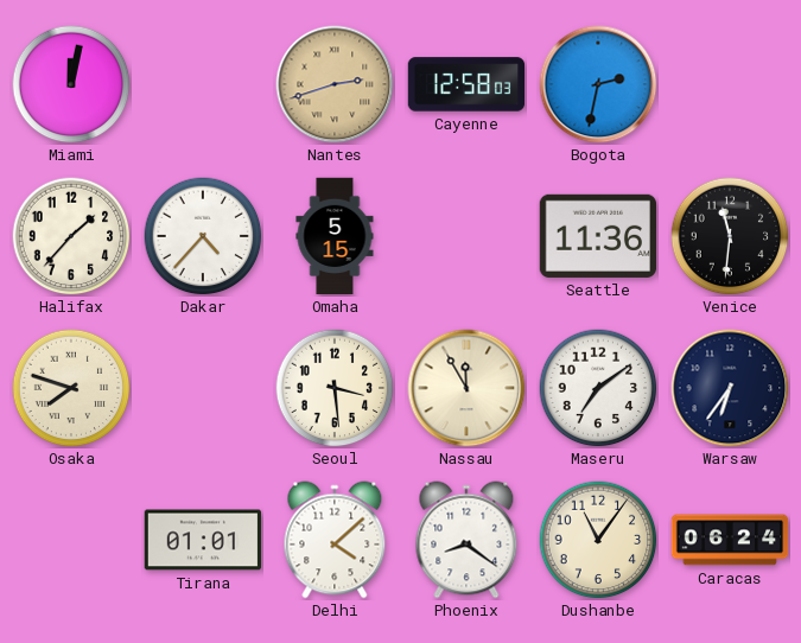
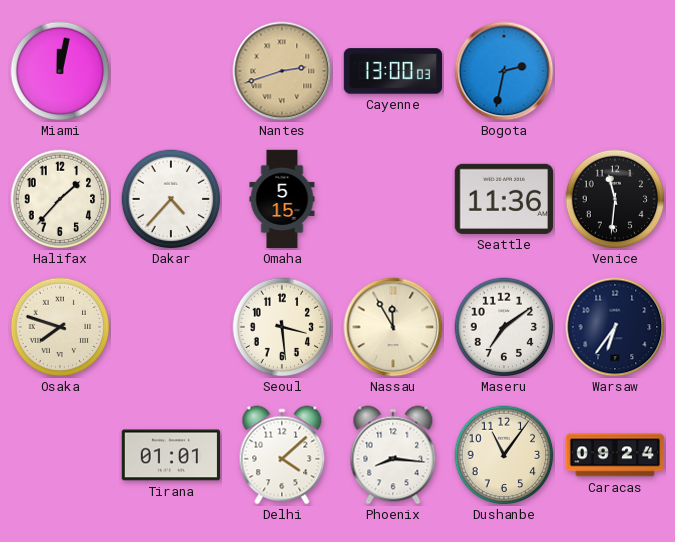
Cayenne: 12:58 -> 13:00
Phoenix: 8:21 -> 8:16
Caracas: 06:24 -> 09:24
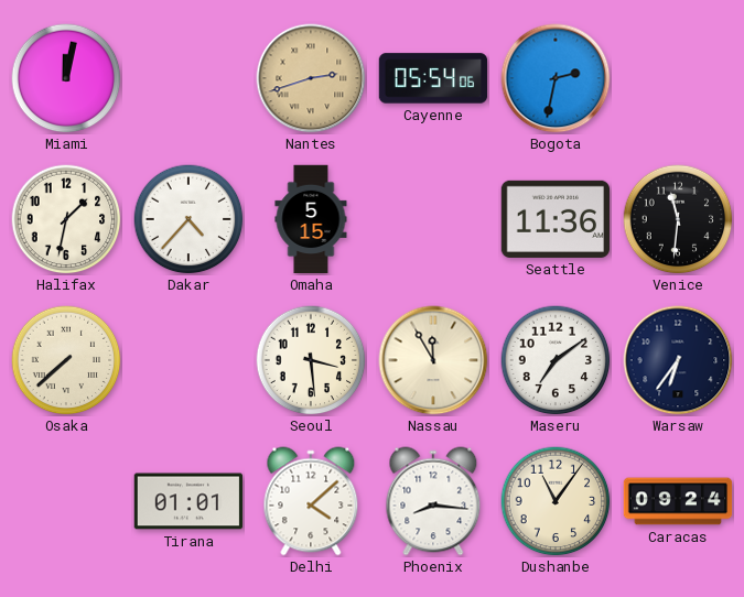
Cayenne: 13:00 -> 05:54
Halifax: 1:37 -> 1:32
Osaka: 7:48 -> 7:38
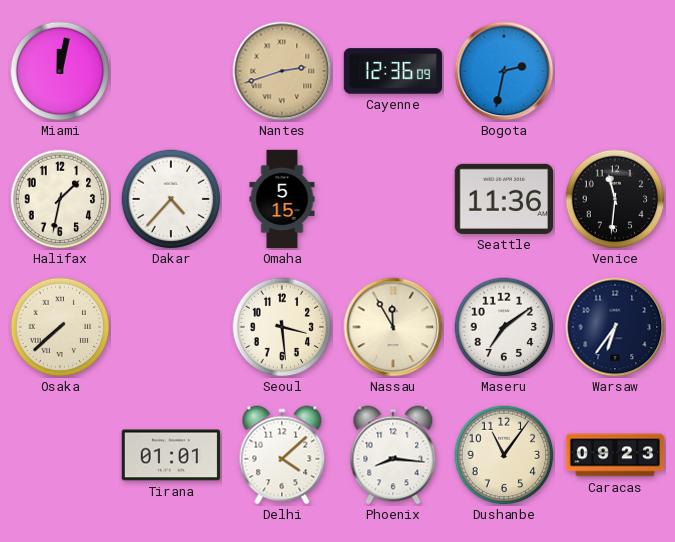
Cayenne: 05:54 -> 12:36
Caracas: 09:24 -> 09:23
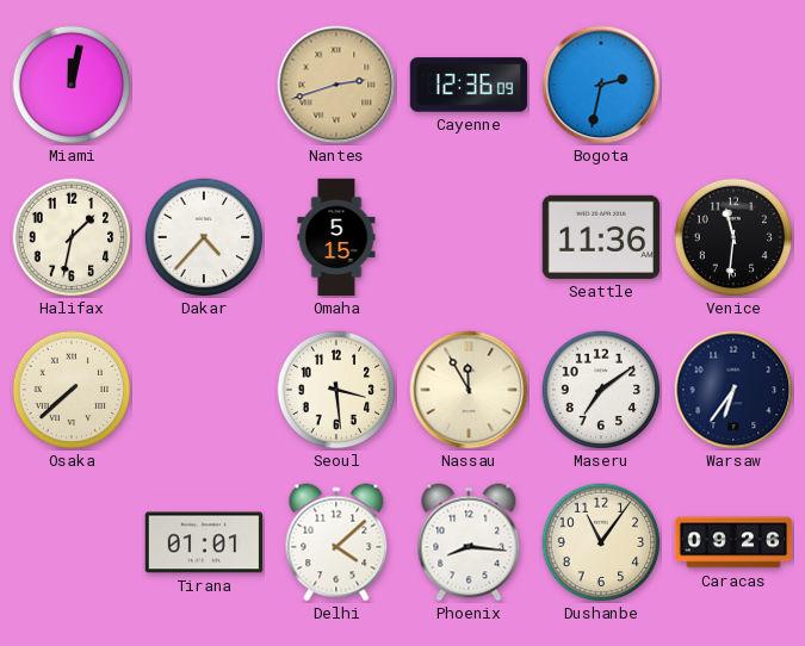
Caracas: 09:23 -> 09:26
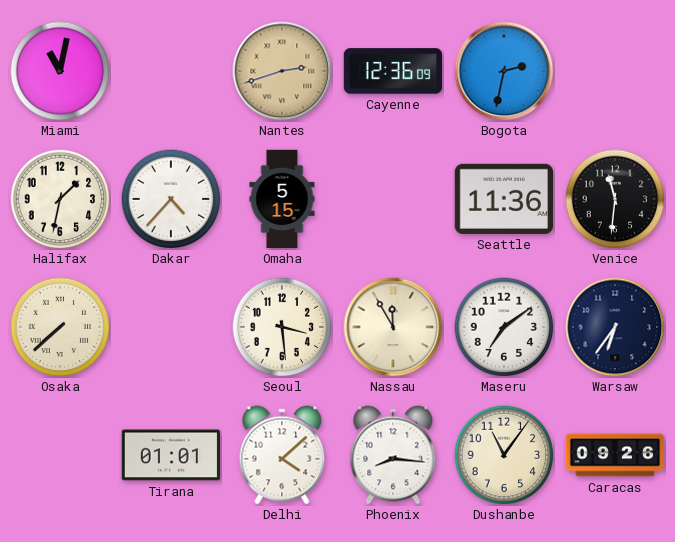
Miami: 12:02 -> 11:02
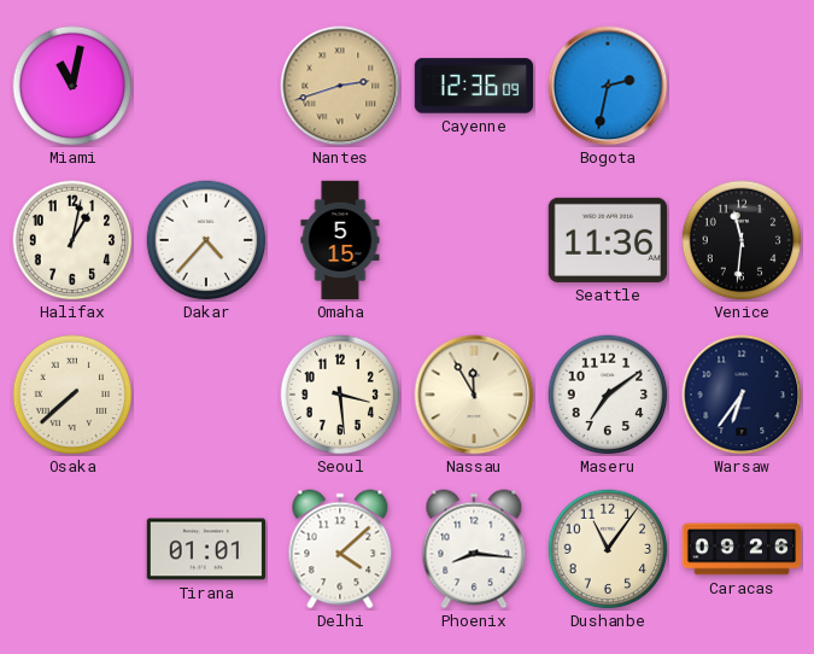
Halifax: 1:32 -> 1:02
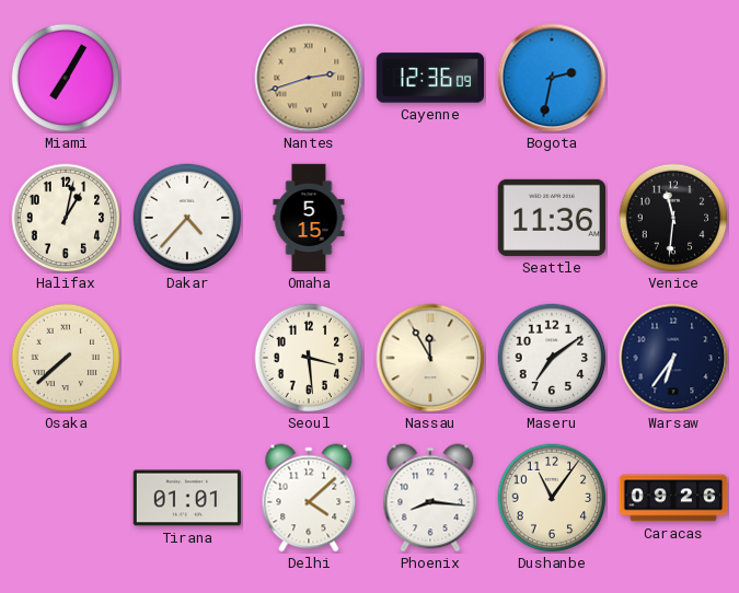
Miami: 11:02 -> 7:05
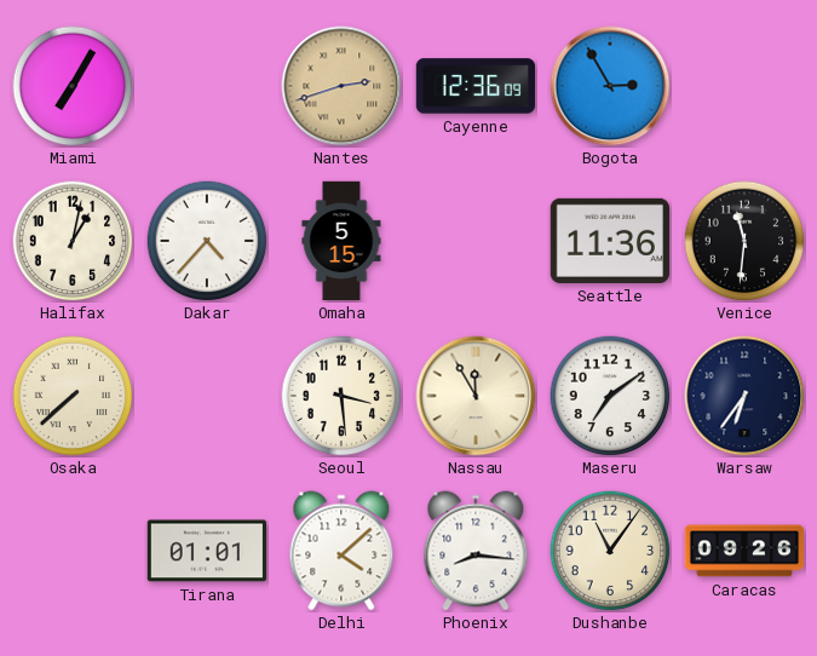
Bogota: 2:32 -> 2:55
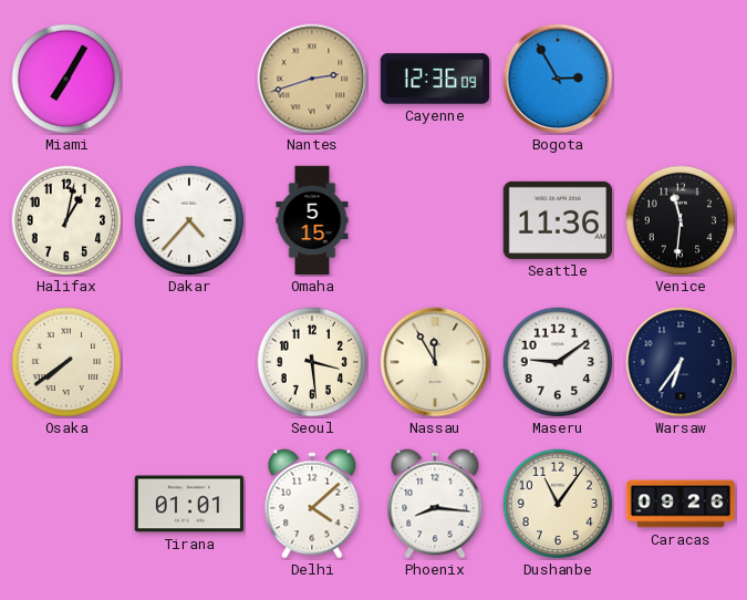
Osaka: 7:38 -> 7:39
Maseru: 7:09 -> 9:09
